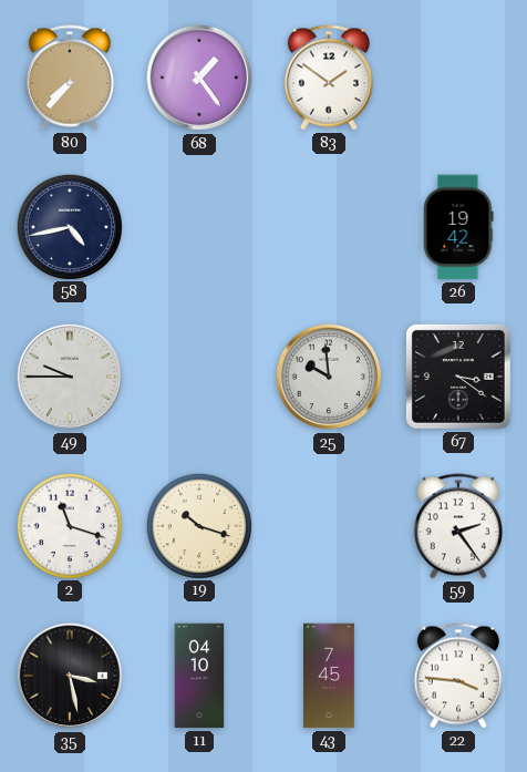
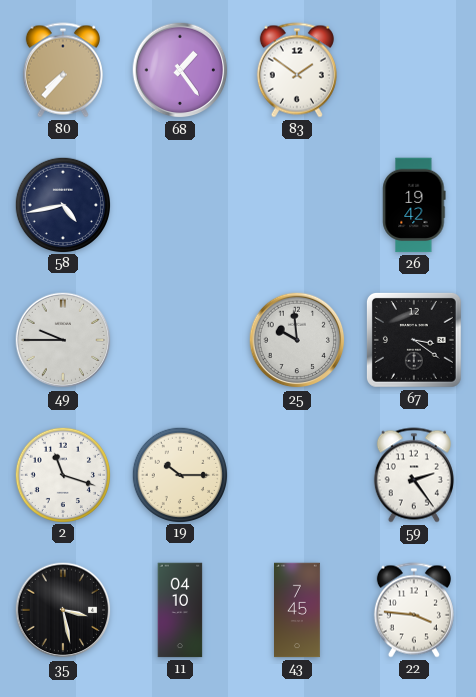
19: 10:18 -> 10:15
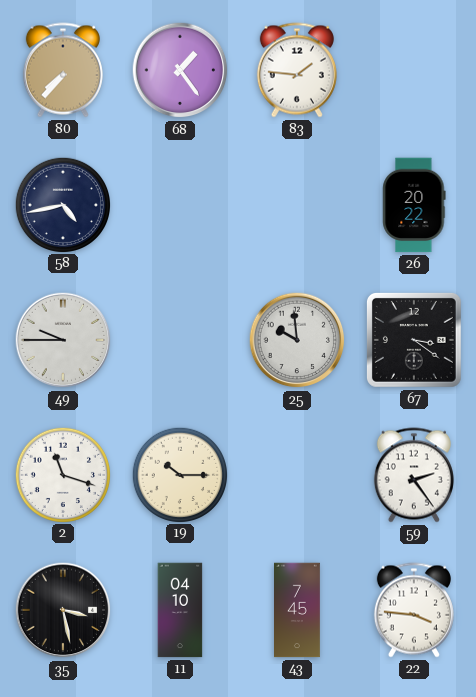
83: 1:51 -> 1:46
26: 19:42 -> 20:22
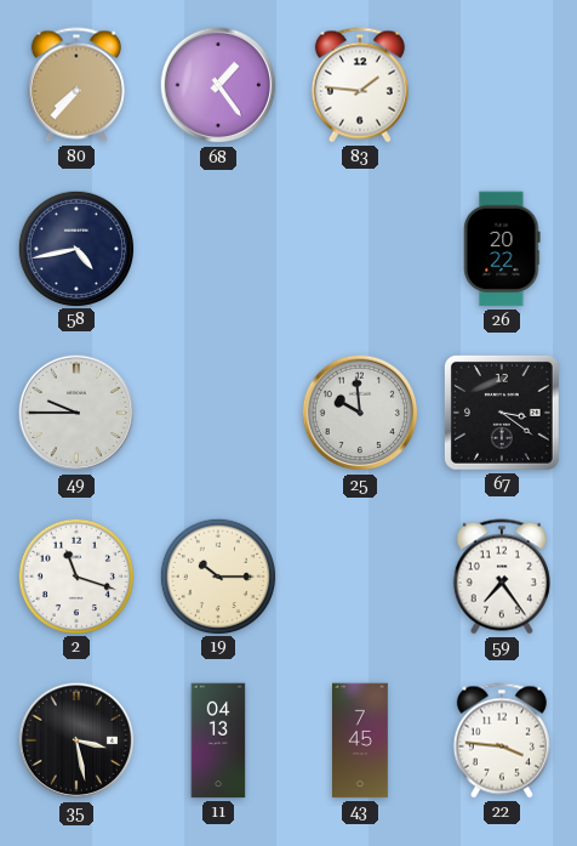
59: 2:24 -> 7:24
11: 04:10 -> 04:13
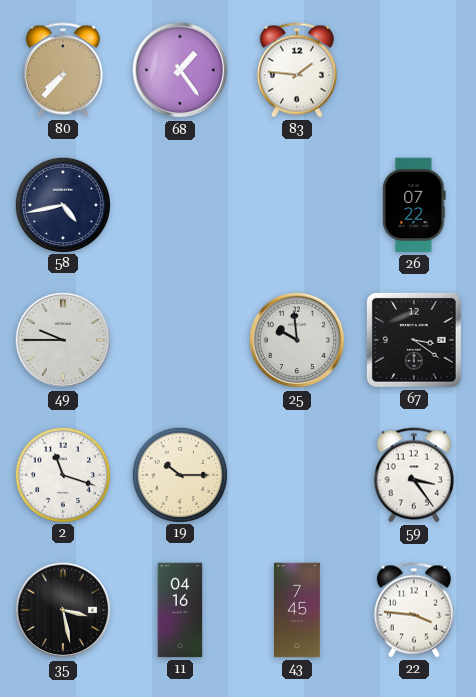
26: 20:22 -> 07:22
59: 7:24 -> 3:24
11: 04:13 -> 04:16
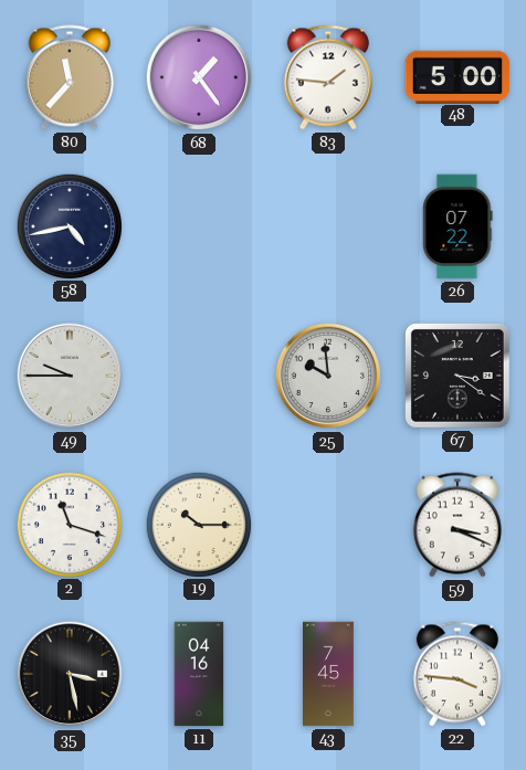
80: 7:37 -> 11:37
48: none -> 5:00
59: 3:24 -> 3:19
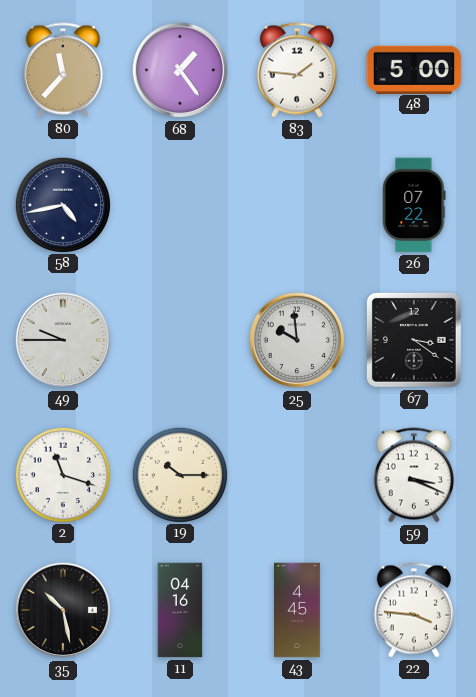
35: 3:28 -> 10:28
43: 7:45 -> 4:45
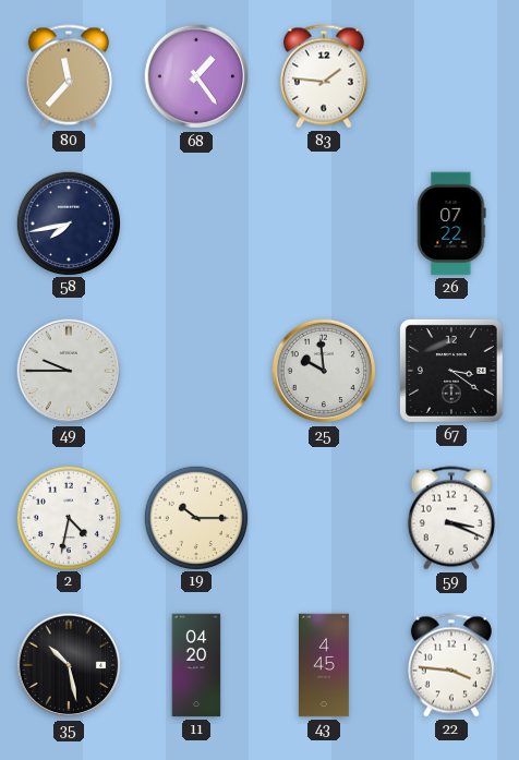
48: 5:00 -> none
58: 4:43 -> 7:43
2: 11:18 -> 4:32
11: 04:16 -> 04:20
